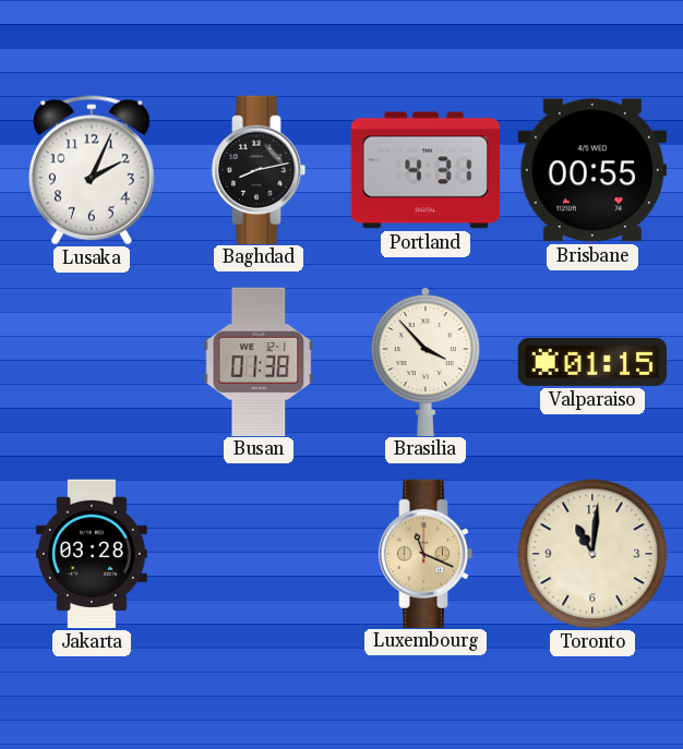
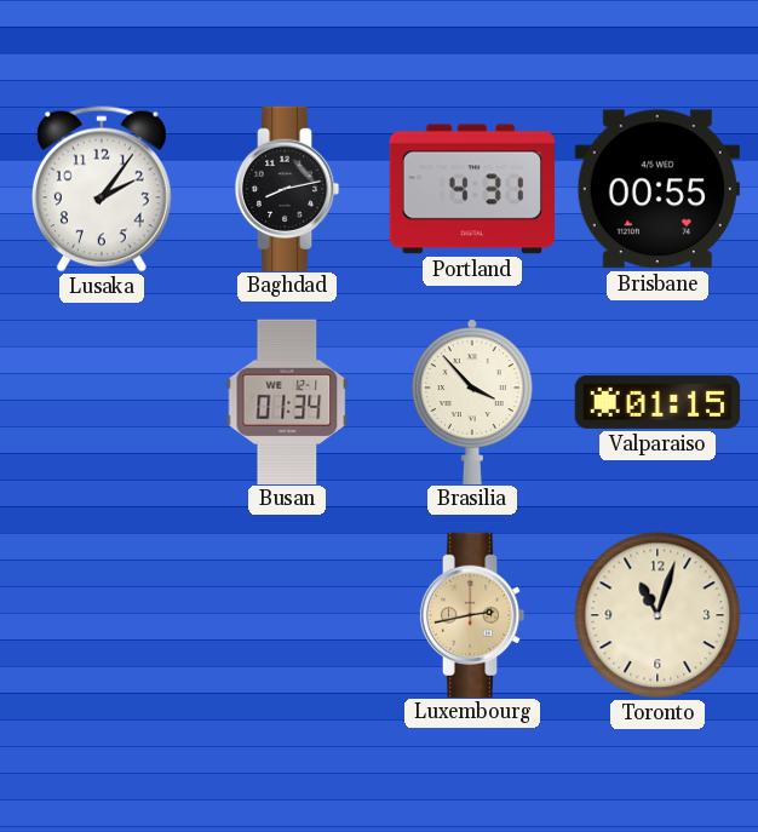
Lusaka: 2:04 -> 2:06
Busan: 01:38 -> 01:34
Jakarta: 03:28 -> none
Luxembourg: 11:19 -> 2:43
Toronto: 11:01 -> 11:03
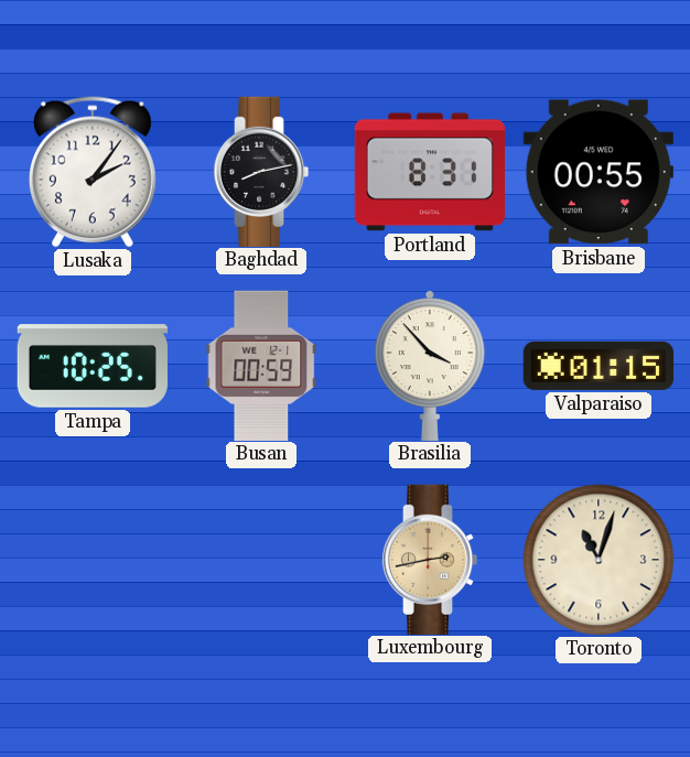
Portland: 4:31 -> 8:31
Tampa: none -> 10:25
Busan: 01:34 -> 00:59
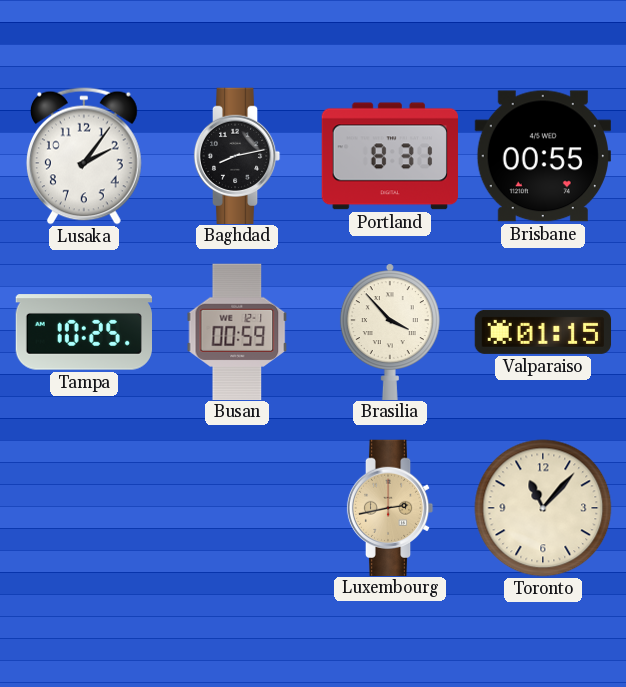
Toronto: 11:03 -> 11:07
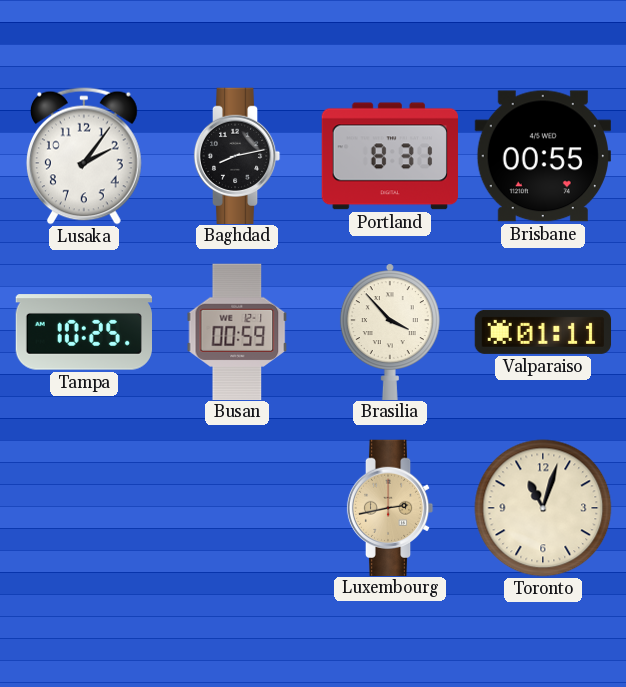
Valparaiso: 01:15 -> 01:11
Toronto: 11:07 -> 11:03
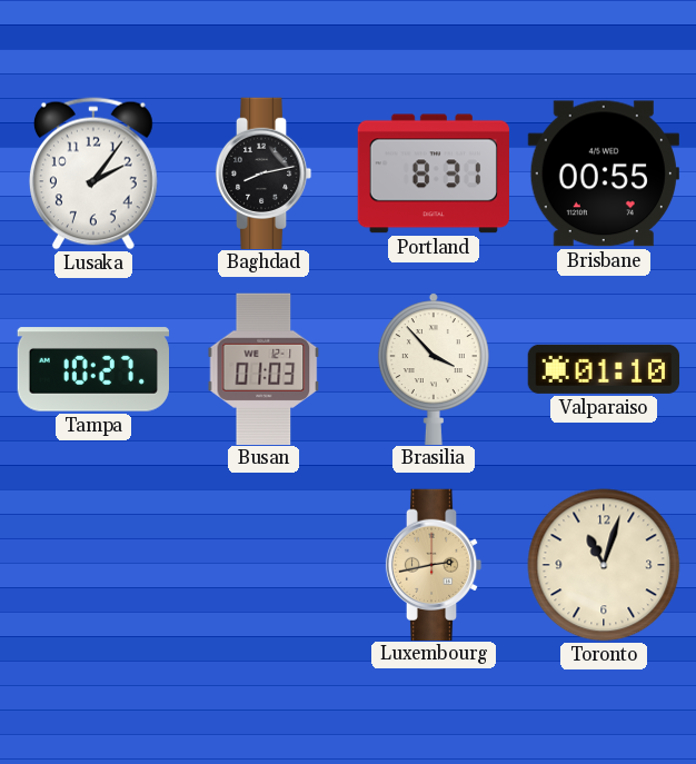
Tampa: 10:25 -> 10:27
Busan: 00:59 -> 01:03
Valparaiso: 01:11 -> 01:10
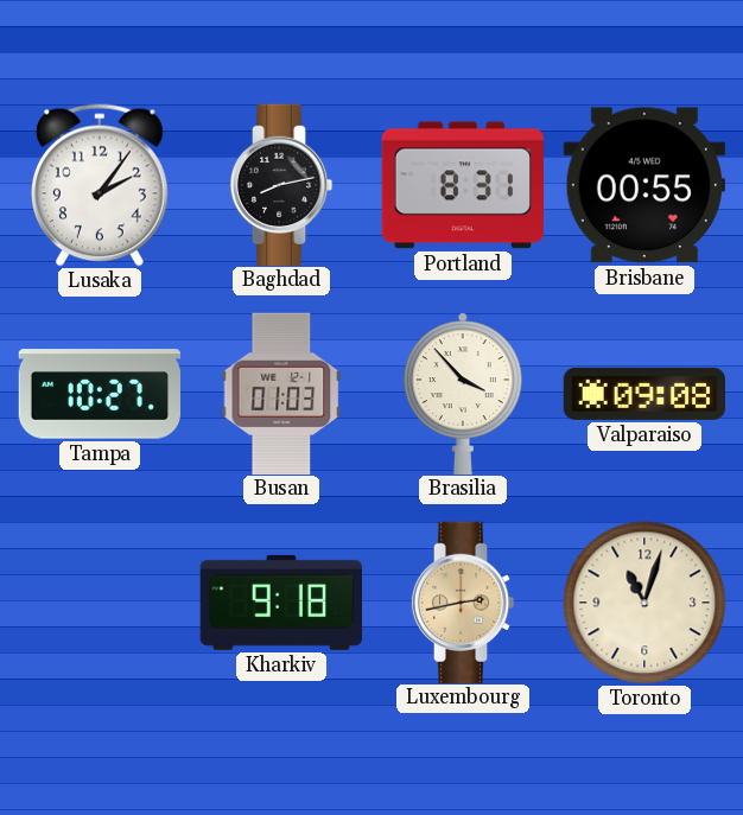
Valparaiso: 01:10 -> 09:08
Kharkiv: none -> 9:18
